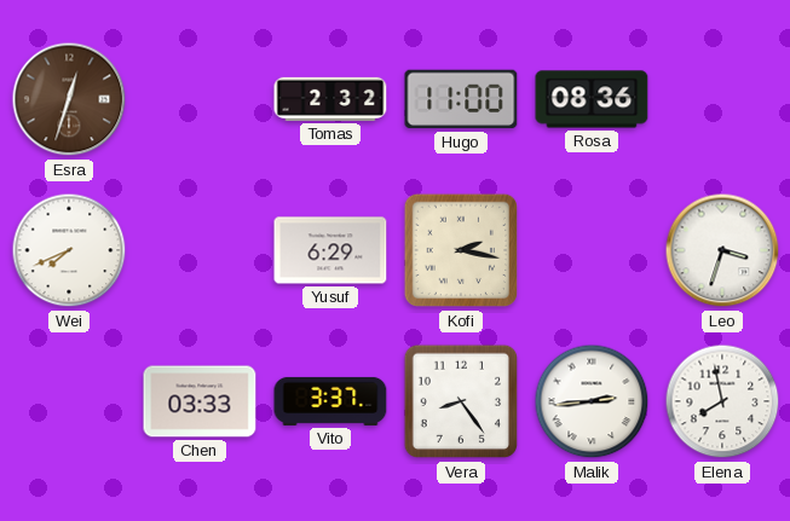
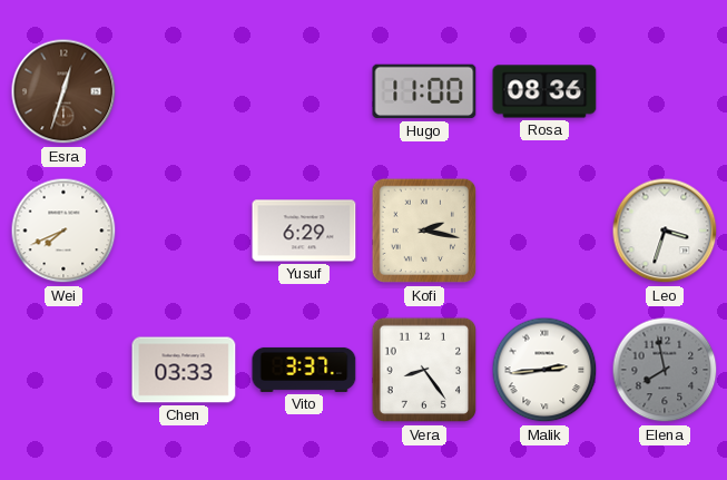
Tomas: 2:32 -> none
Elena dial: white -> grey
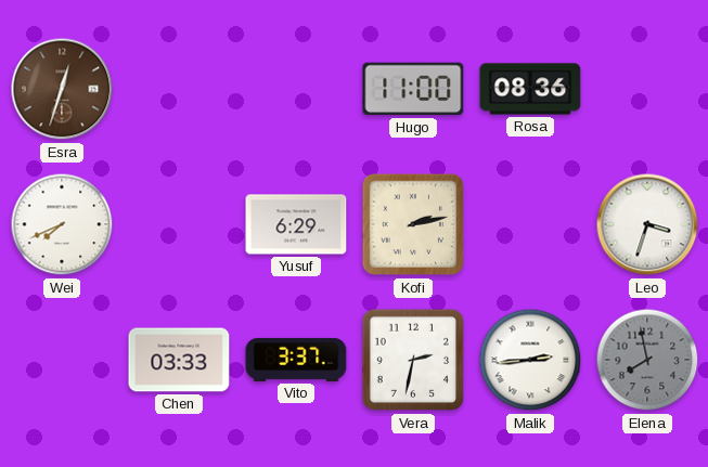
Kofi: 2:17 -> 2:13
Vera: 8:24 -> 2:32
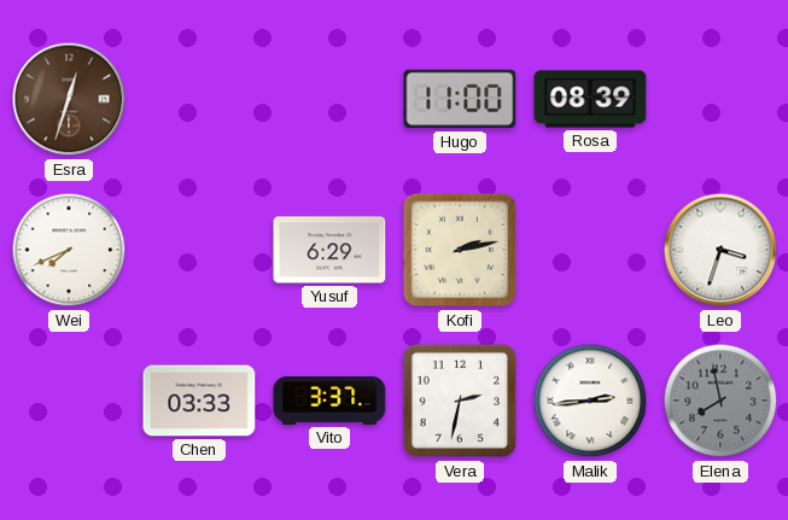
Rosa: 08:36 -> 08:39
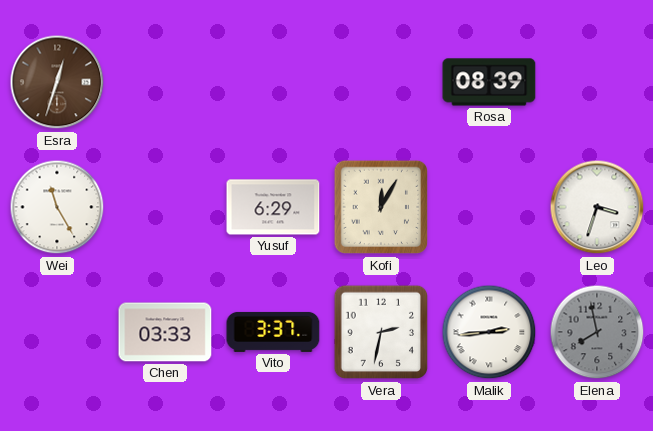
Hugo: 11:00 -> none
Wei: 7:41 -> 11:25
Kofi: 2:13 -> 12:05
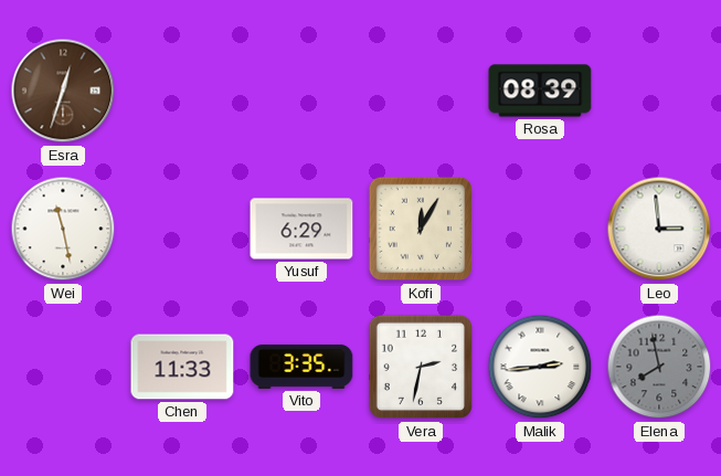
Wei: 11:25 -> 11:28
Leo: 3:33 -> 2:59
Chen: 03:33 -> 11:33
Vito: 3:37 -> 3:35
